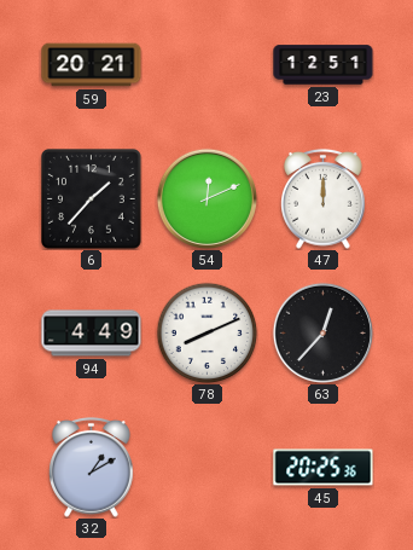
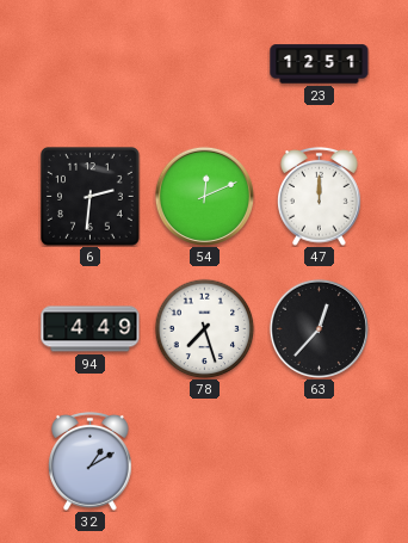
59: 20:21 -> none
6: 1:37 -> 2:31
78: 8:11 -> 7:27
45: 20:25 -> none
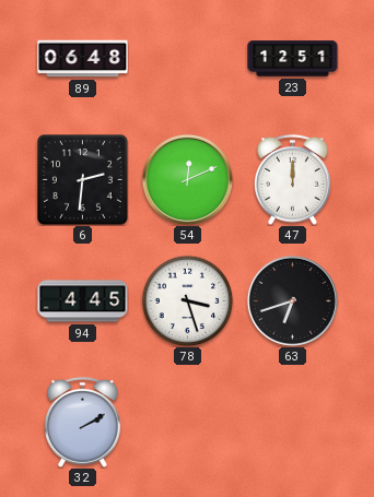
89: none -> 06:48
94: 4:49 -> 4:45
78: 7:27 -> 3:27
63: 12:37 -> 6:42
32: 1:10 -> 2:10
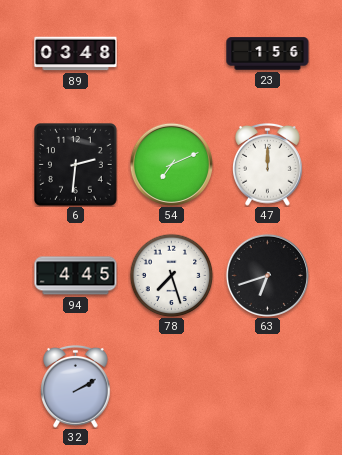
89: 06:48 -> 03:48
23: 12:51 -> 1:56
54: 12:11 -> 7:11
78: 3:27 -> 7:27
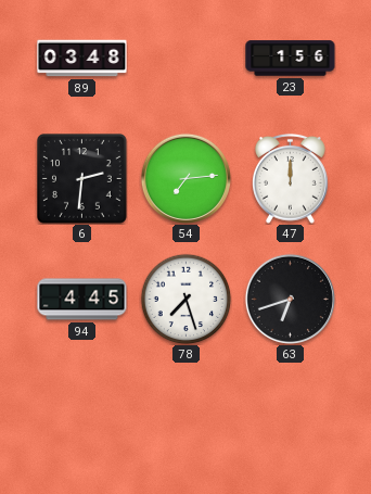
54: 7:11 -> 7:14
32: 2:10 -> none
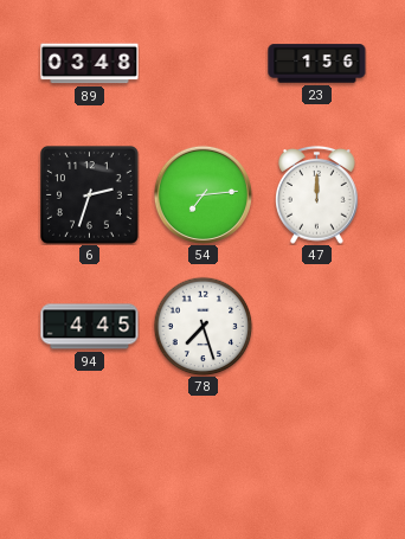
6: 2:31 -> 2:33
63: 6:42 -> none
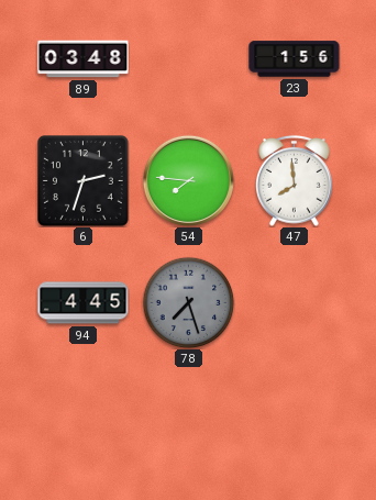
54: 7:14 -> 7:46
47: 12:00 -> 7:59
78 dial: white -> grey
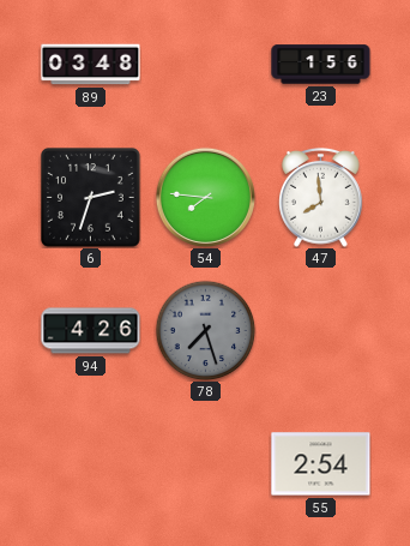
94: 4:45 -> 4:26
55: none -> 2:54
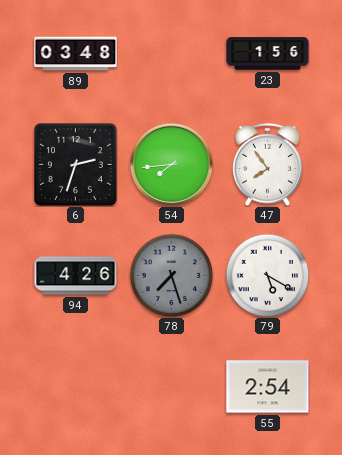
54: 7:46 -> 7:44
47: 7:59 -> 7:54
79: none -> 5:20
